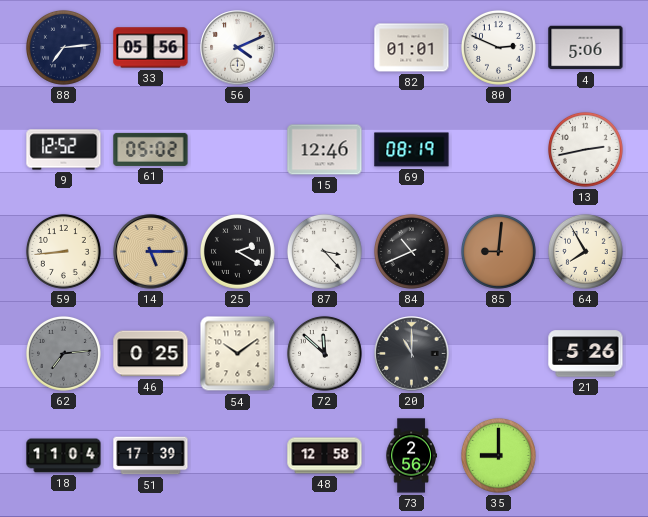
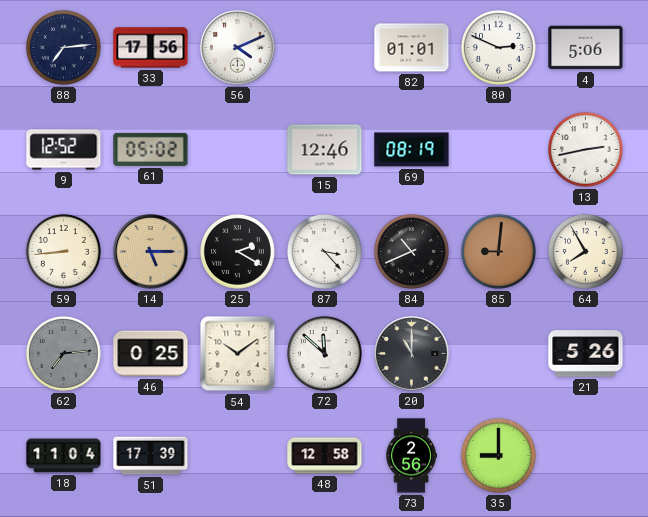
33: 05:56 -> 17:56
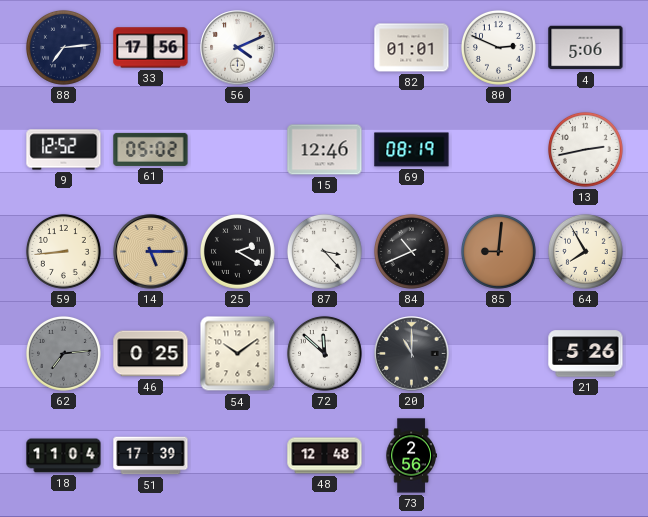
48: 12:58 -> 12:48
35: 9:00 -> none
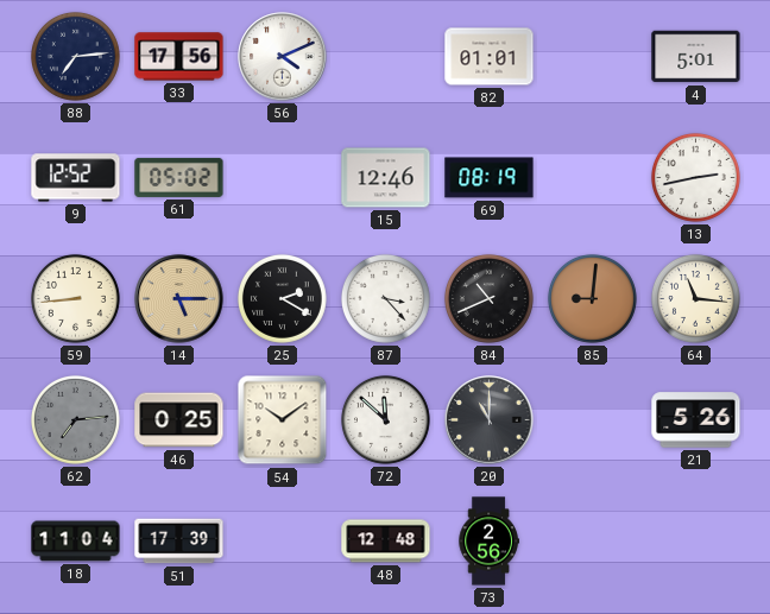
80: 2:49 -> none
4: 5:06 -> 5:01
64: 7:55 -> 11:16
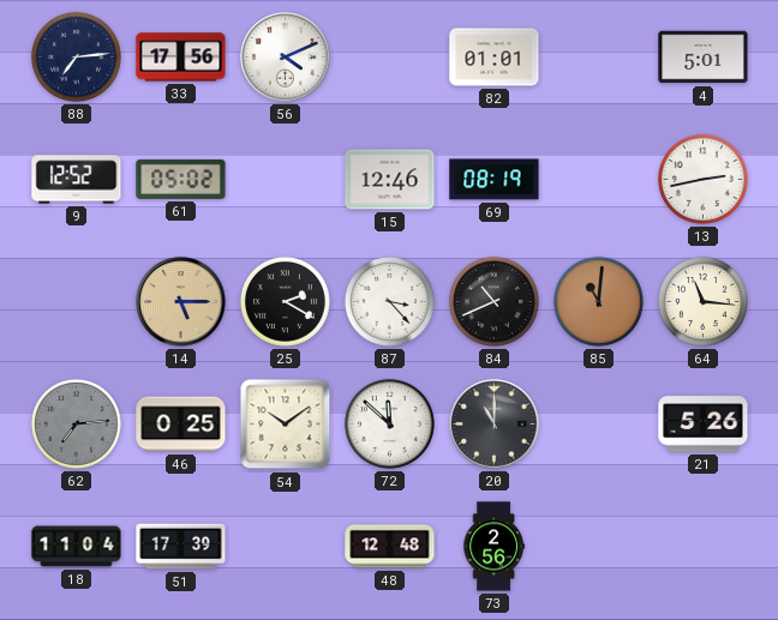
59: 8:44 -> none
85: 9:01 -> 11:01
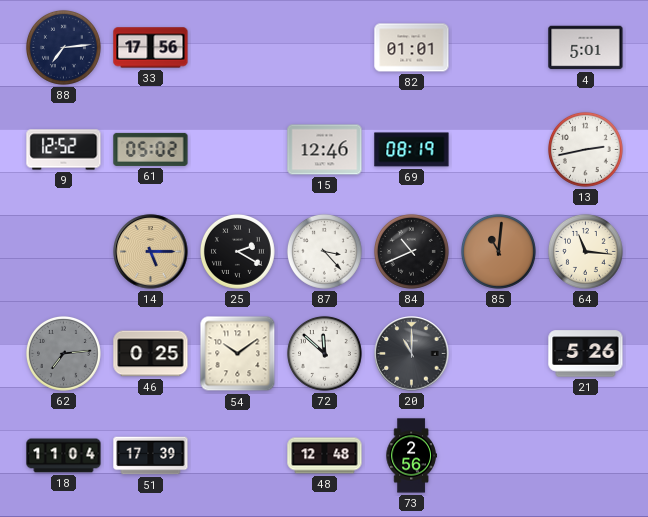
56: 4:11 -> none
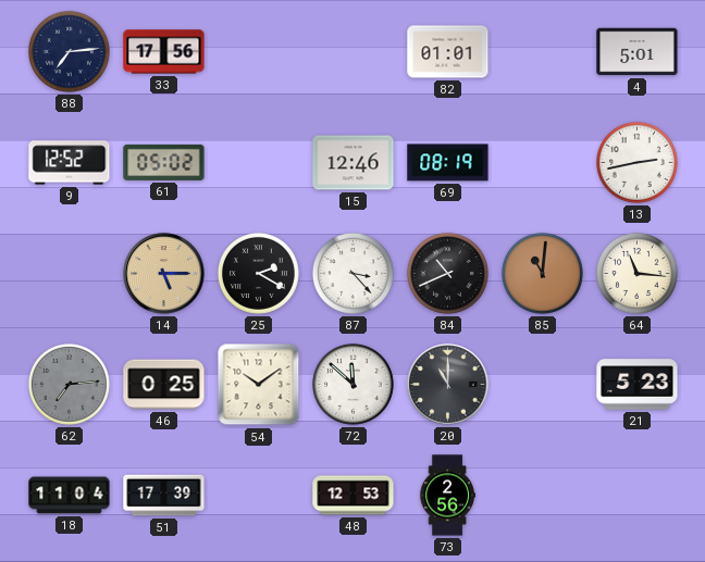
21: 5:26 -> 5:23
48: 12:48 -> 12:53
